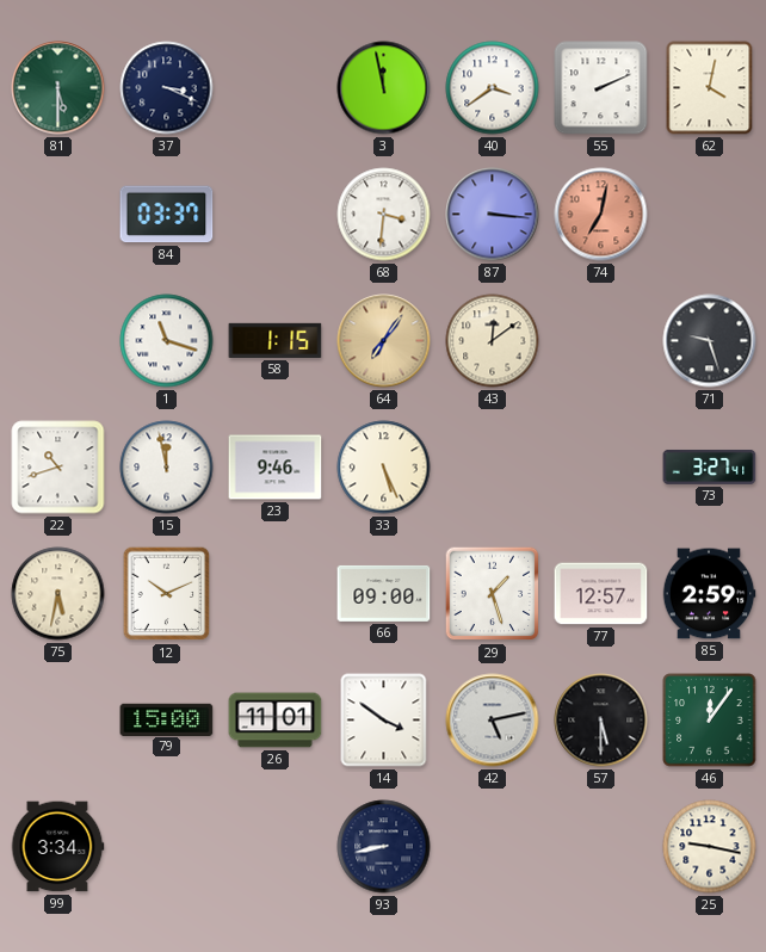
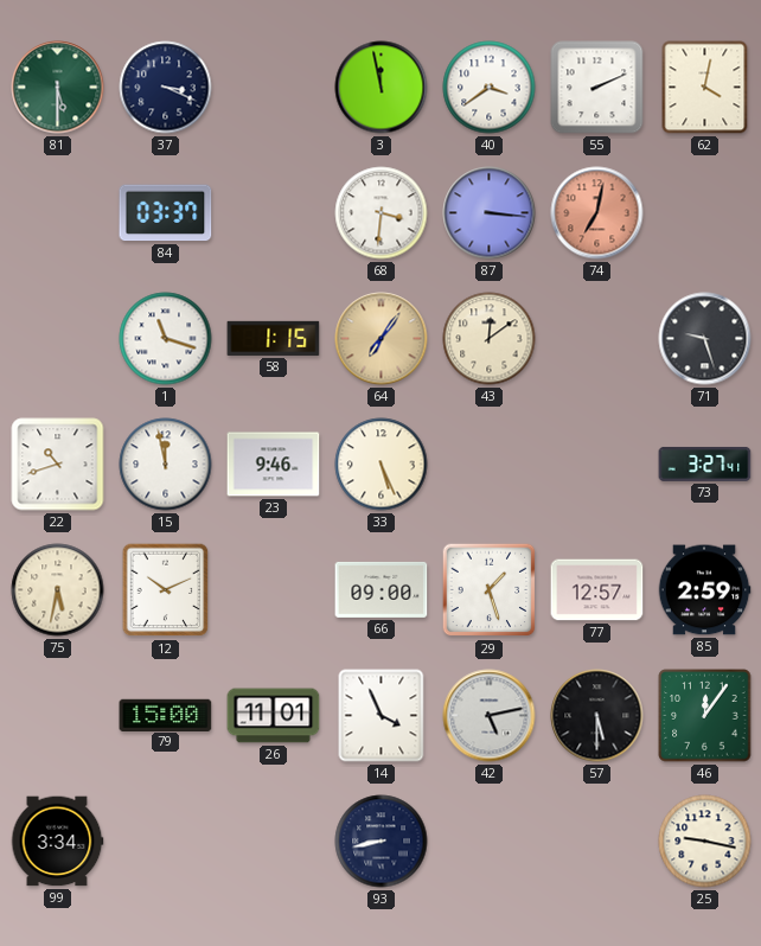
14: 3:51 -> 3:56
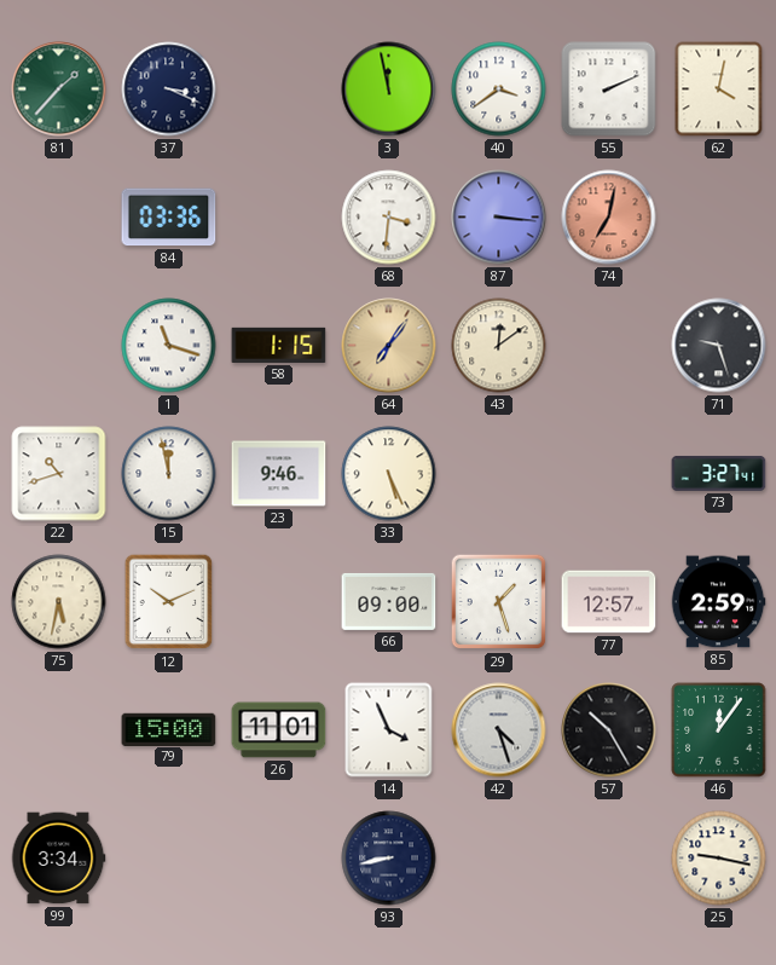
81: 5:30 -> 1:37
84: 03:37 -> 03:36
42: 5:13 -> 4:27
57: 5:30 -> 10:25
